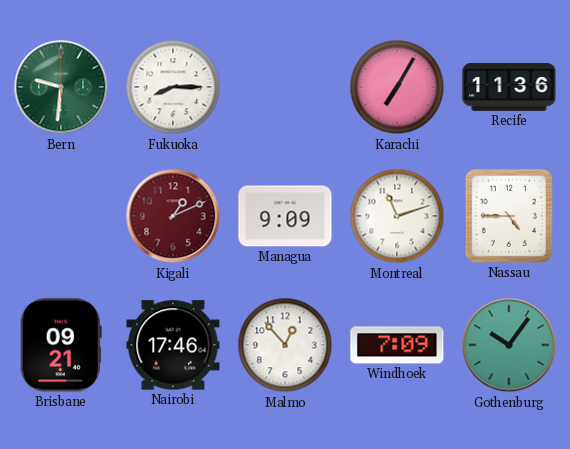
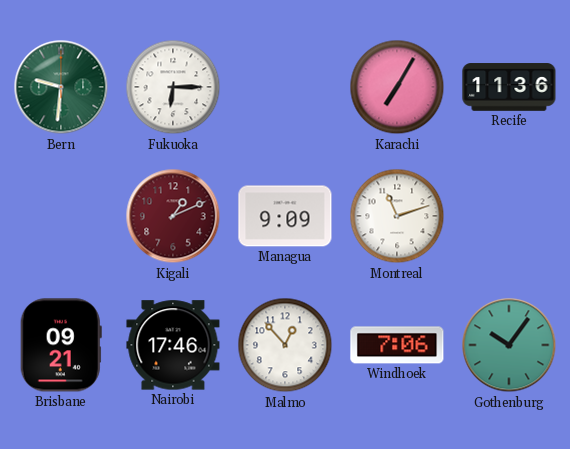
Fukuoka: 8:15 -> 6:15
Nassau: 4:45 -> none
Windhoek: 7:09 -> 7:06
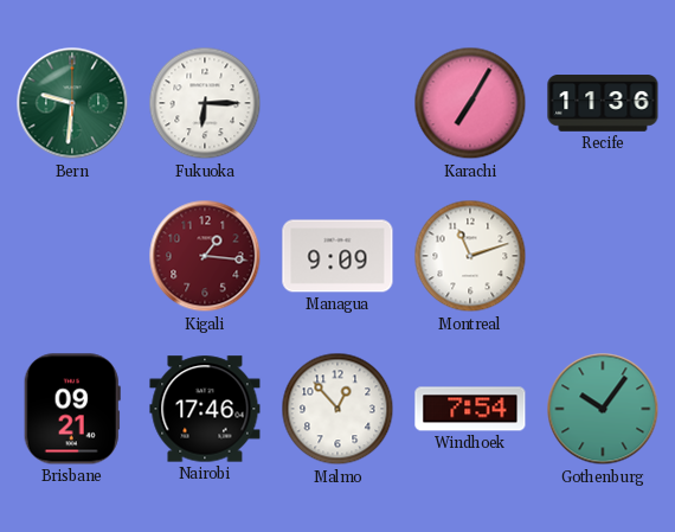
Kigali: 1:11 -> 1:16
Windhoek: 7:06 -> 7:54
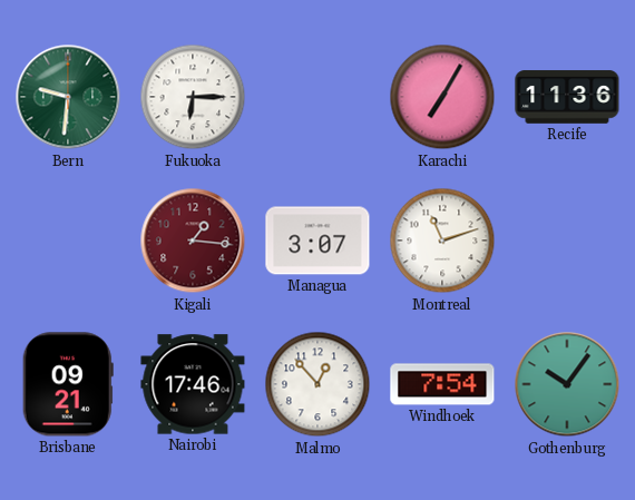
Managua: 9:09 -> 3:07
